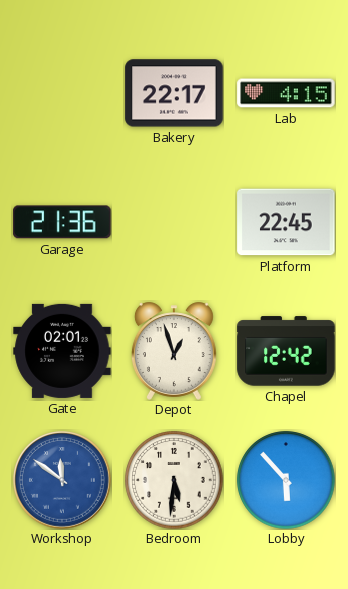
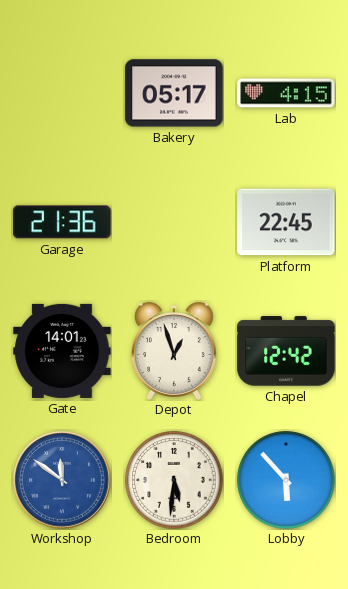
Bakery: 22:17 -> 05:17
Gate: 02:01 -> 14:01
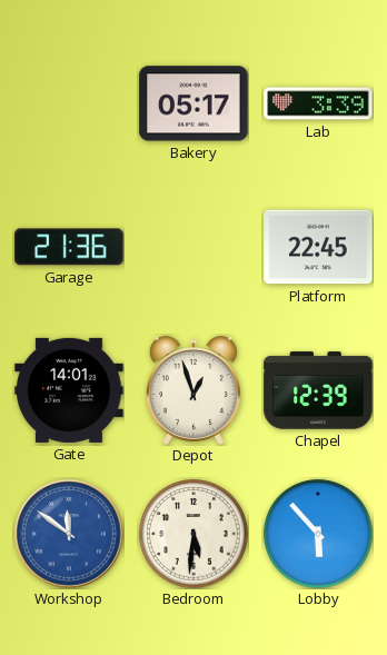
Lab: 4:15 -> 3:39
Chapel: 12:42 -> 12:39
